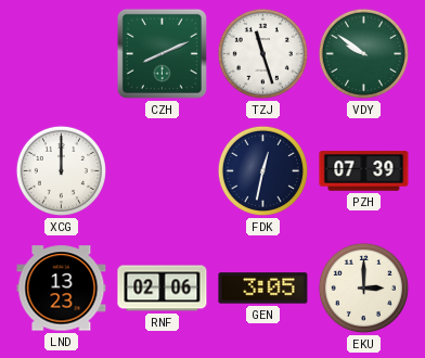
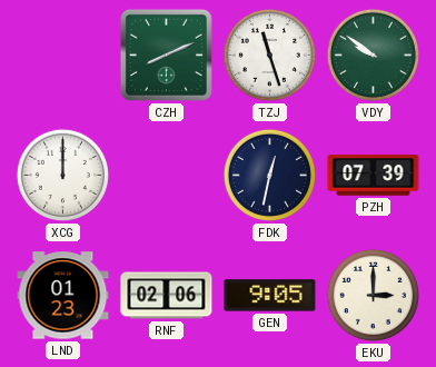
LND: 13:23 -> 01:23
GEN: 3:05 -> 9:05
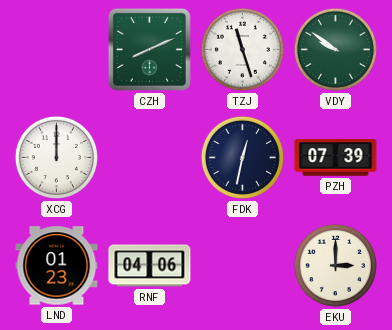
RNF: 02:06 -> 04:06
GEN: 9:05 -> none
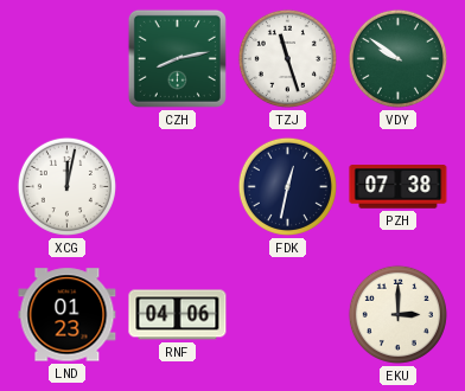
CZH: 8:11 -> 8:13
XCG: 12:00 -> 12:02
PZH: 07:39 -> 07:38
